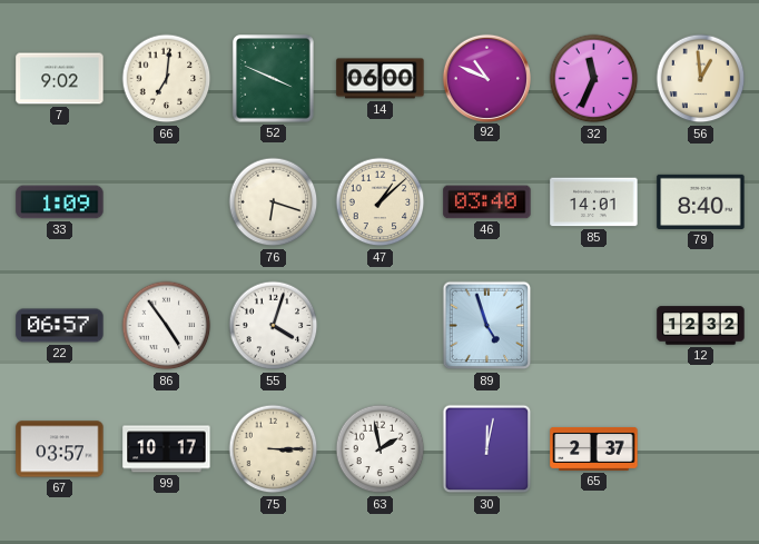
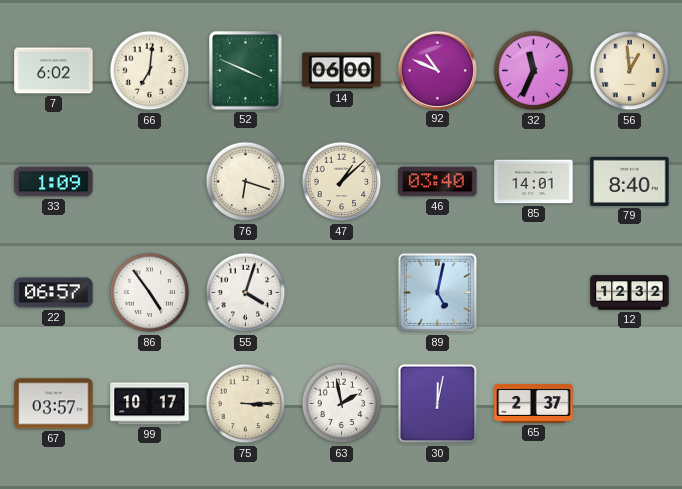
7: 9:02 -> 6:02
89: 4:57 -> 5:02
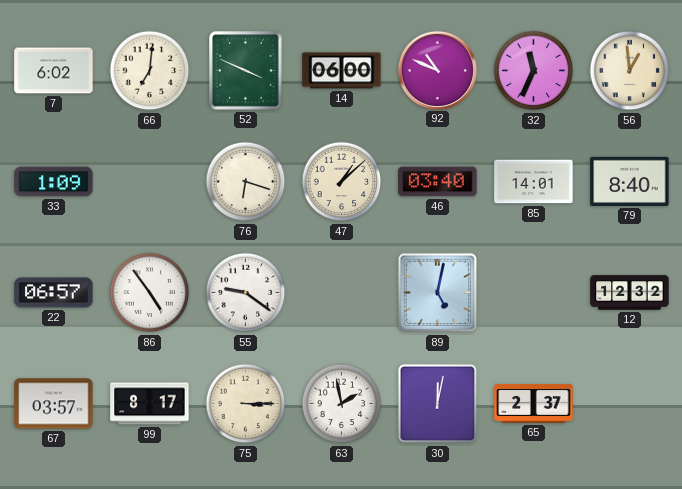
55: 4:03 -> 9:21
99: 10:17 -> 8:17
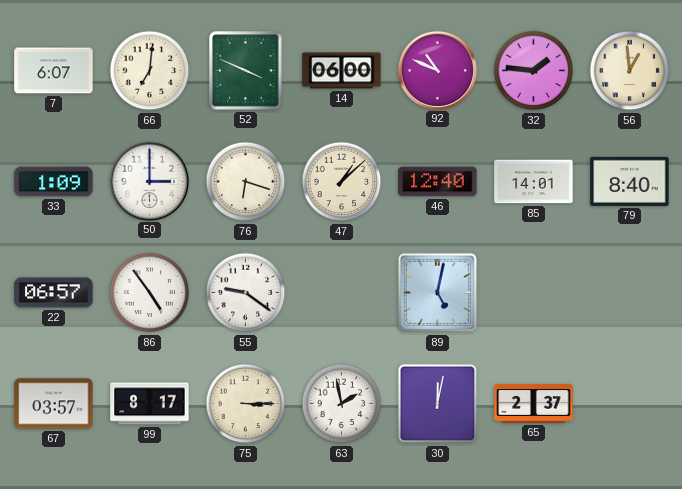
7: 6:02 -> 6:07
32: 11:34 -> 1:46
50: none -> 3:00
46: 03:40 -> 12:40
12: 12:32 -> none
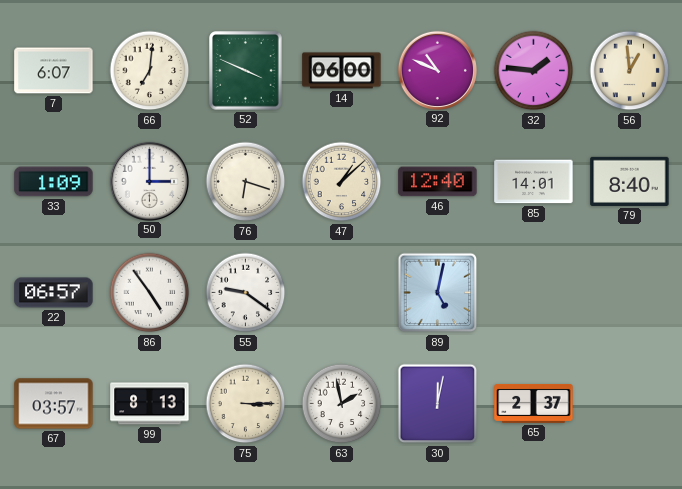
99: 8:17 -> 8:13
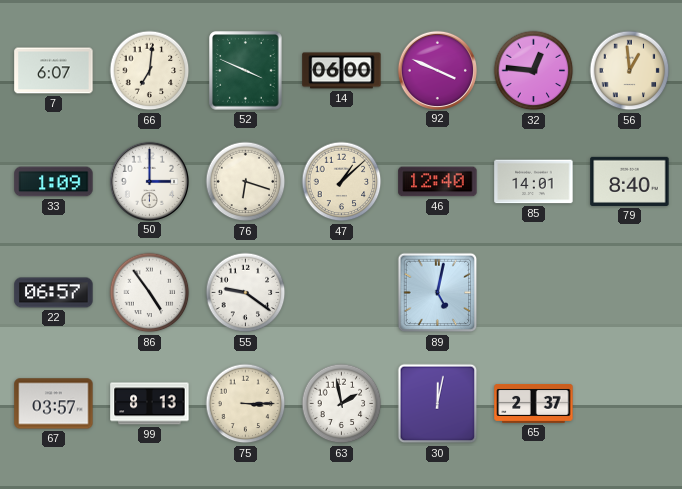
92: 10:49 -> 3:49
32: 1:46 -> 12:46
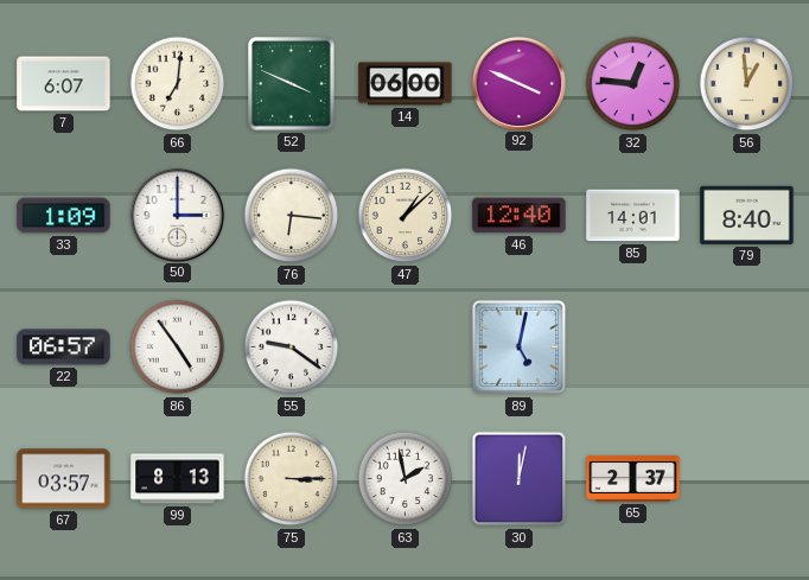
76: 6:18 -> 6:16
